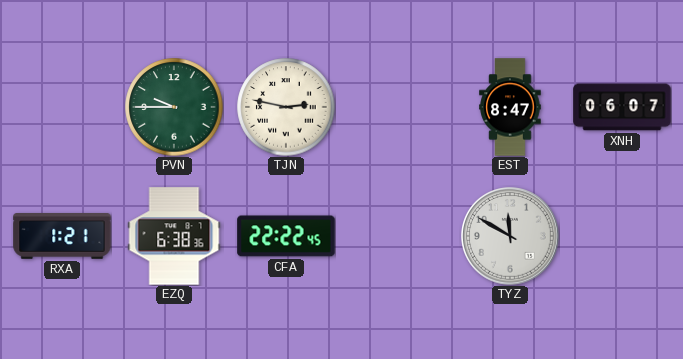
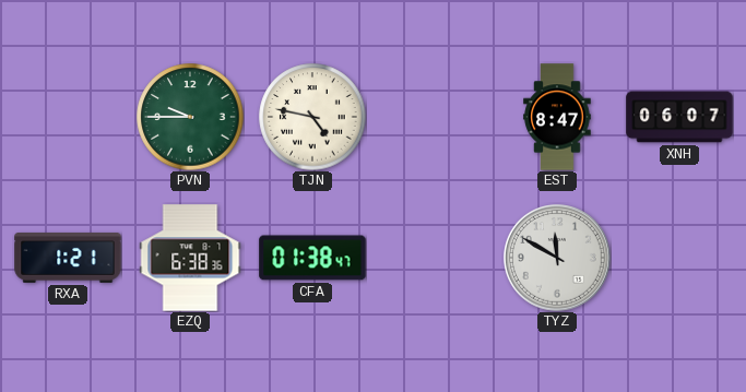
TJN: 2:47 -> 4:47
CFA: 22:22 -> 01:38
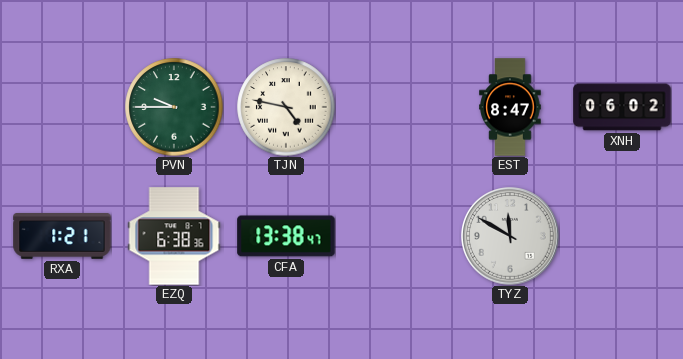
XNH: 06:07 -> 06:02
CFA: 01:38 -> 13:38
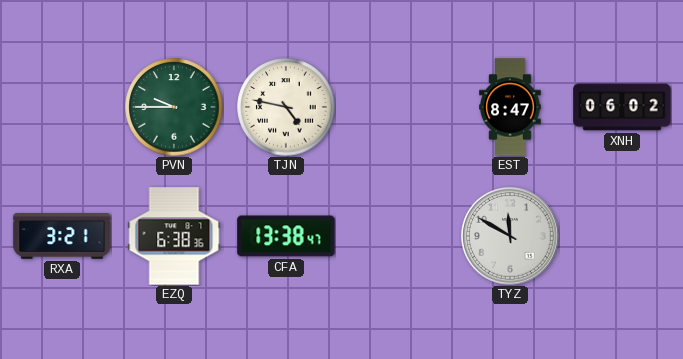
RXA: 1:21 -> 3:21
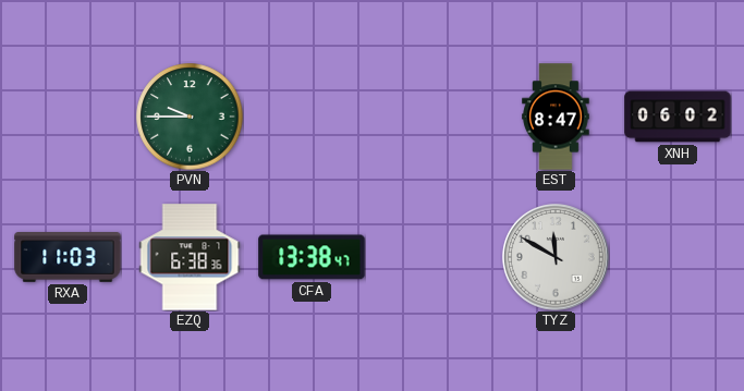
TJN: 4:47 -> none
RXA: 3:21 -> 11:03
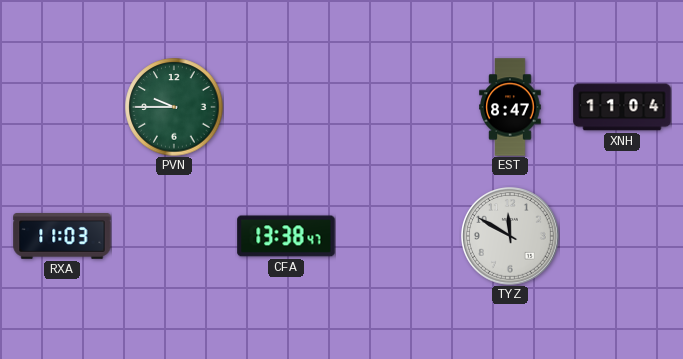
XNH: 06:02 -> 11:04
EZQ: 6:38 -> none
